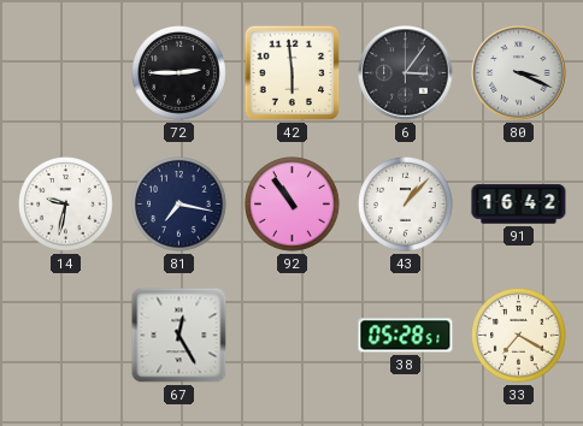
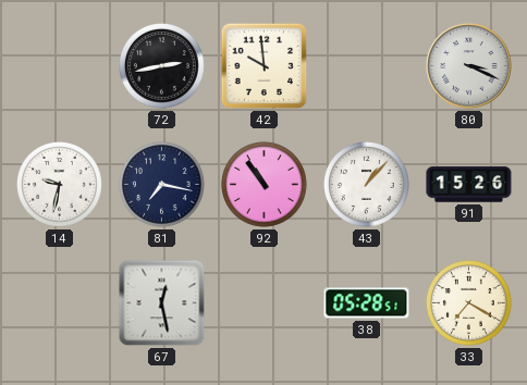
72: 2:45 -> 2:43
42: 5:59 -> 9:59
6: 3:06 -> none
91: 16:42 -> 15:26
67: 12:25 -> 12:28
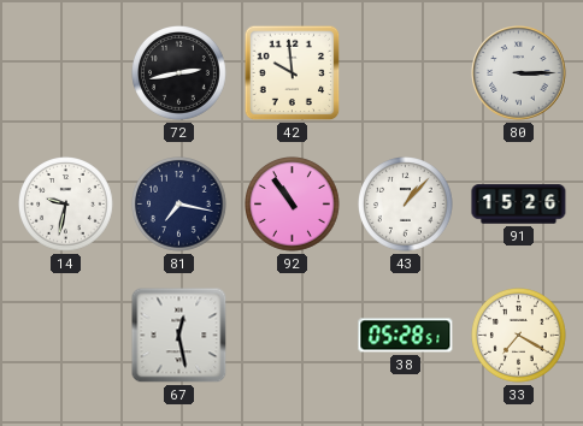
80: 3:19 -> 3:15
